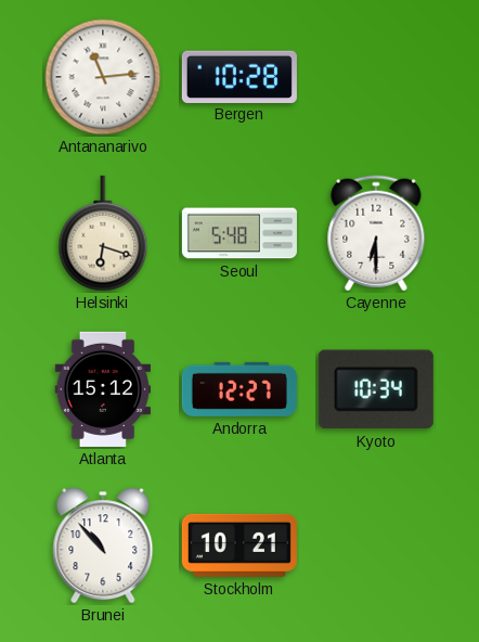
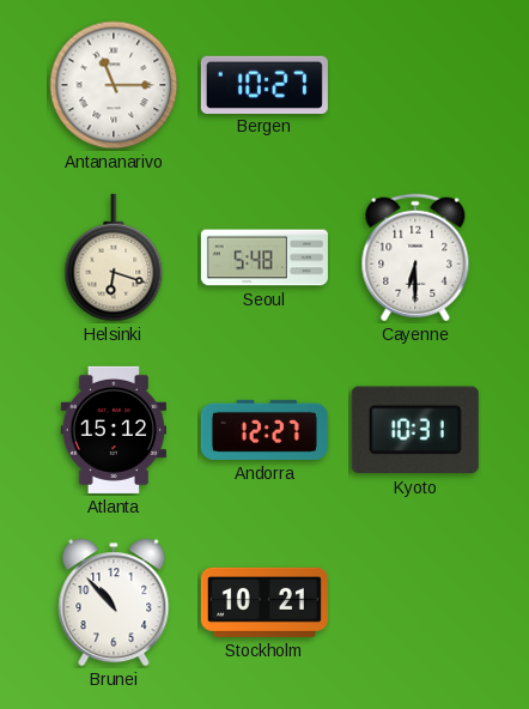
Antananarivo: 11:14 -> 11:15
Bergen: 10:28 -> 10:27
Kyoto: 10:34 -> 10:31
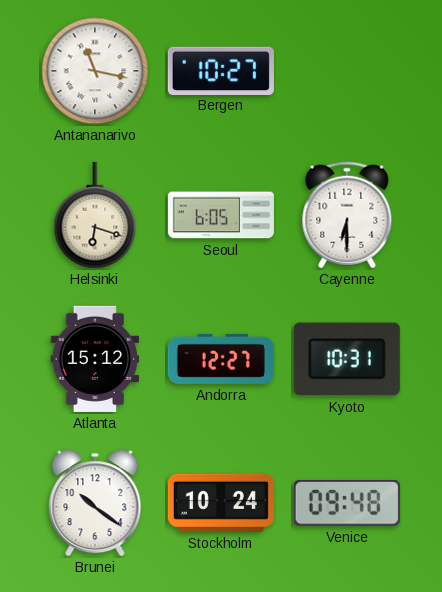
Antananarivo: 11:15 -> 11:17
Seoul: 5:48 -> 6:05
Brunei: 10:53 -> 10:21
Stockholm: 10:21 -> 10:24
Venice: none -> 09:48
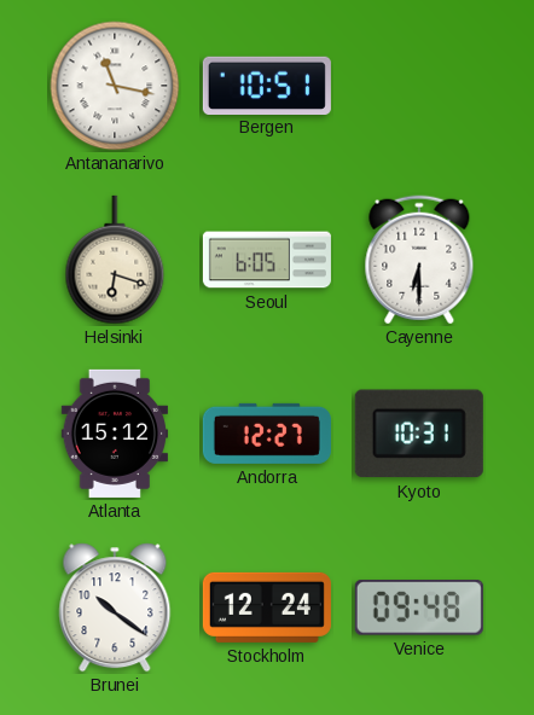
Bergen: 10:27 -> 10:51
Stockholm: 10:24 -> 12:24
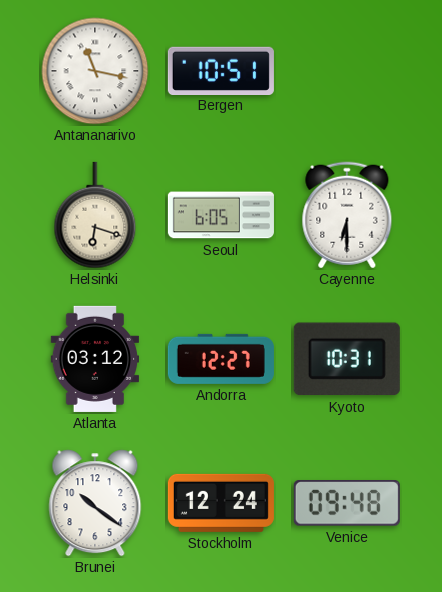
Atlanta: 15:12 -> 03:12
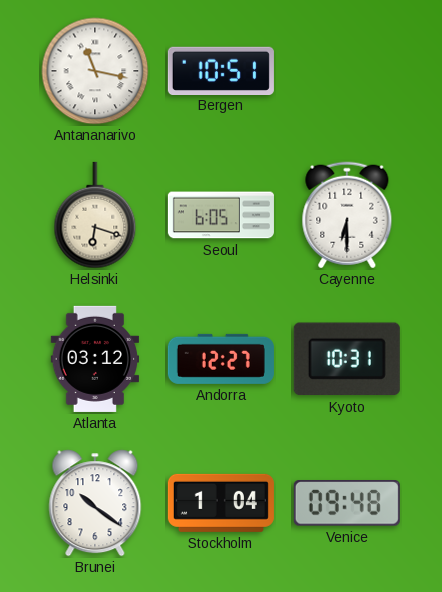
Stockholm: 12:24 -> 1:04
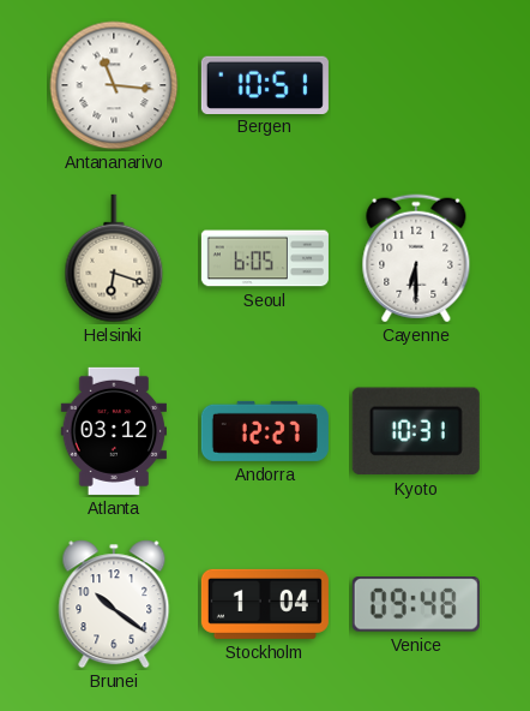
Antananarivo: 11:17 -> 11:16
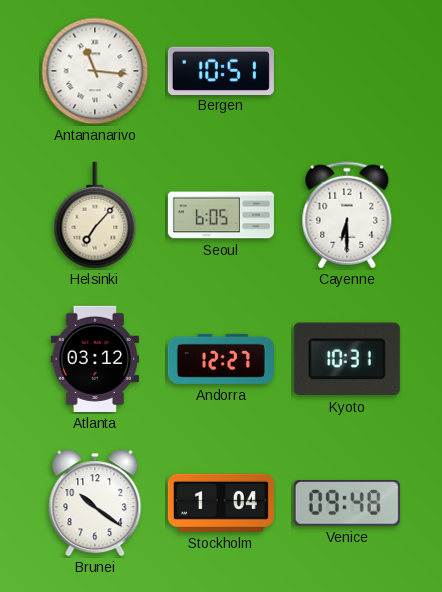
Helsinki: 6:18 -> 7:07
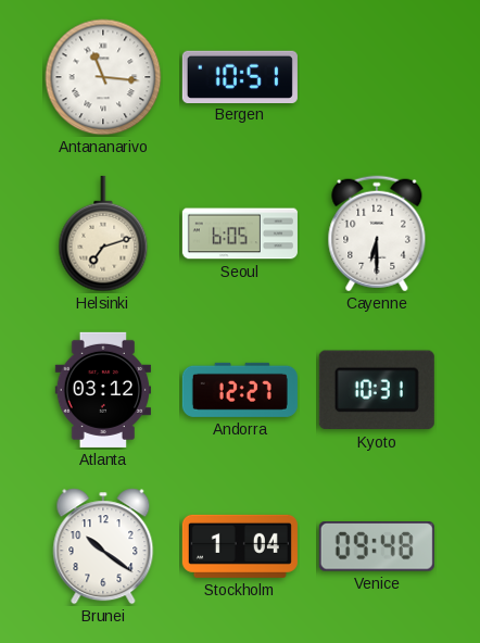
Helsinki: 7:07 -> 7:12
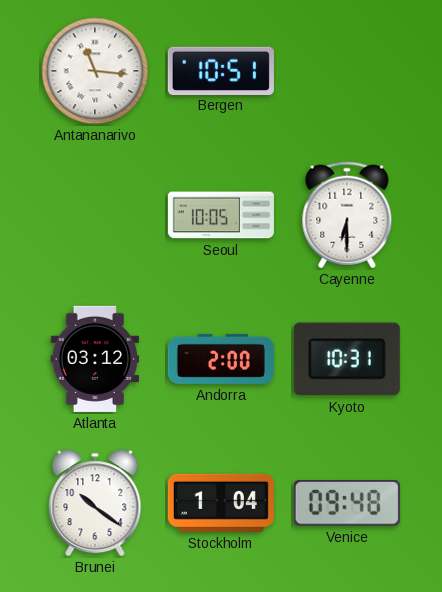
Helsinki: 7:12 -> none
Seoul: 6:05 -> 10:05
Andorra: 12:27 -> 2:00
